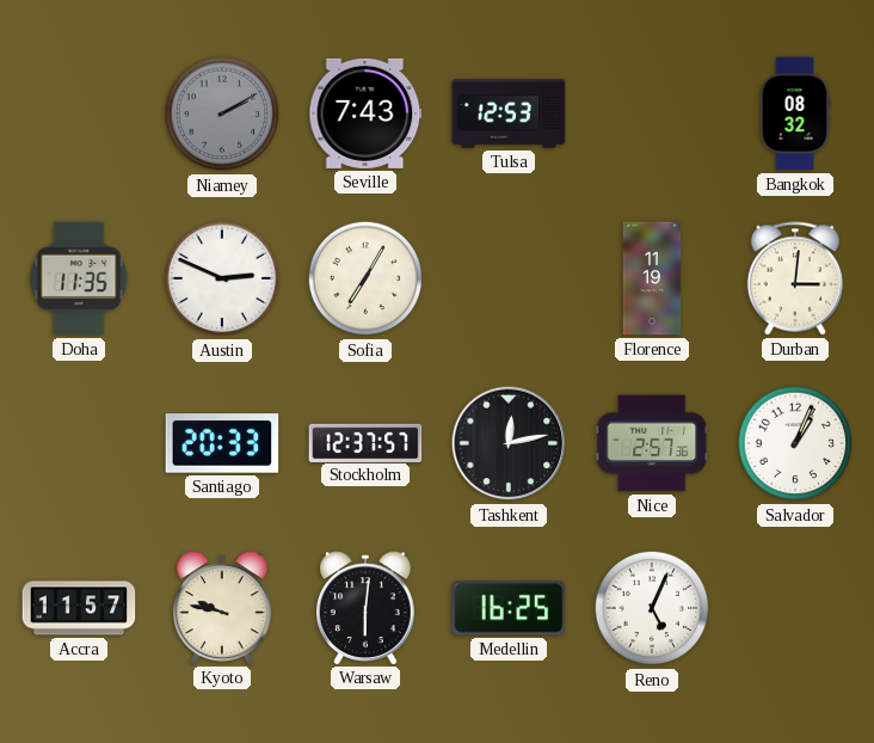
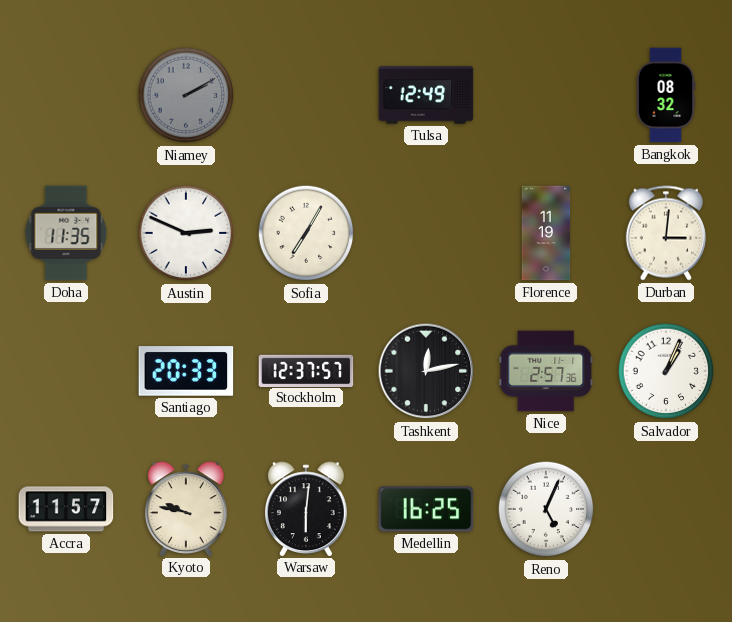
Seville: 7:43 -> none
Tulsa: 12:53 -> 12:49
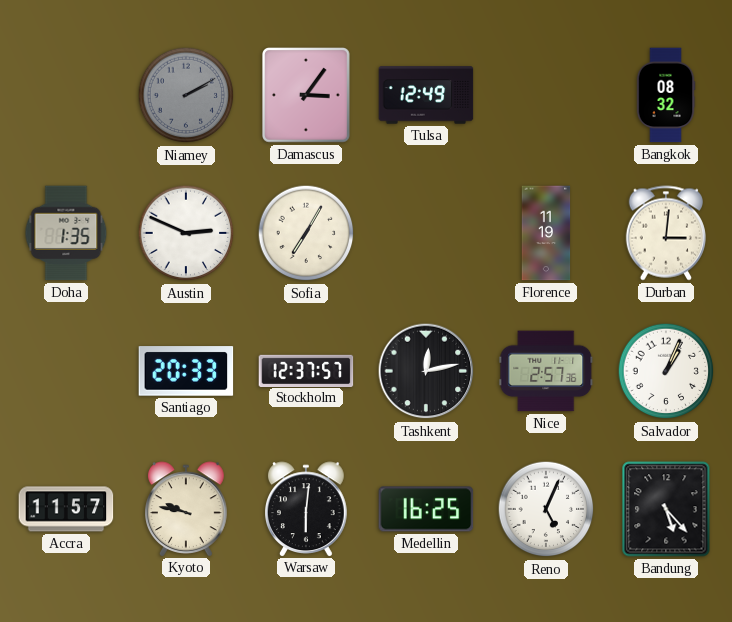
Damascus: none -> 3:06
Doha: 11:35 -> 1:35
Bandung: none -> 5:23
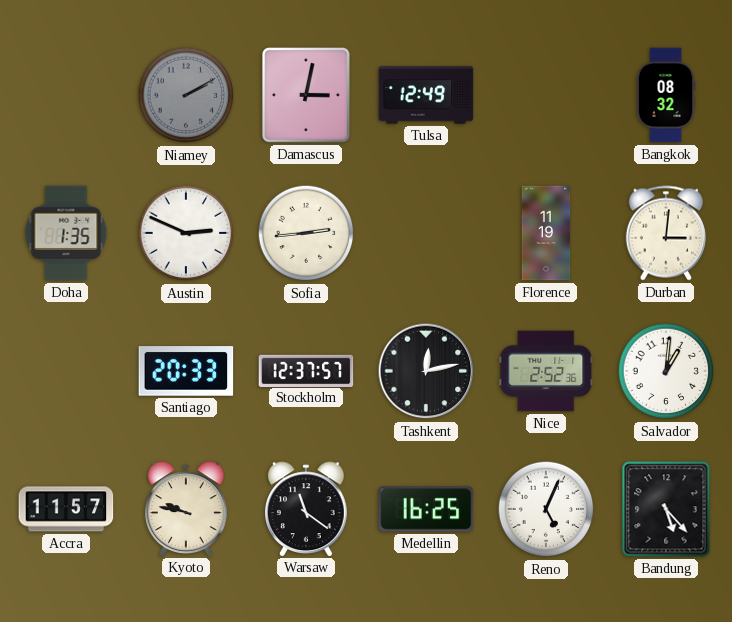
Damascus: 3:06 -> 3:02
Sofia: 7:05 -> 2:44
Nice: 2:57 -> 2:52
Salvador: 1:04 -> 1:01
Warsaw: 6:01 -> 11:21
